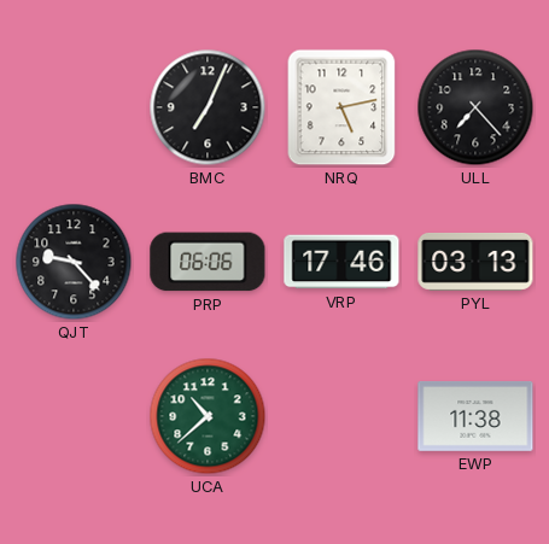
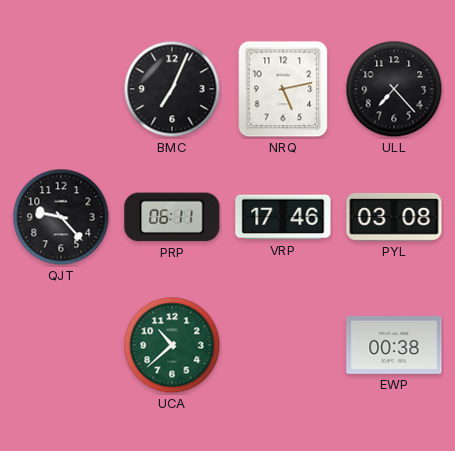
PRP: 06:06 -> 06:11
PYL: 03:13 -> 03:08
EWP: 11:38 -> 00:38
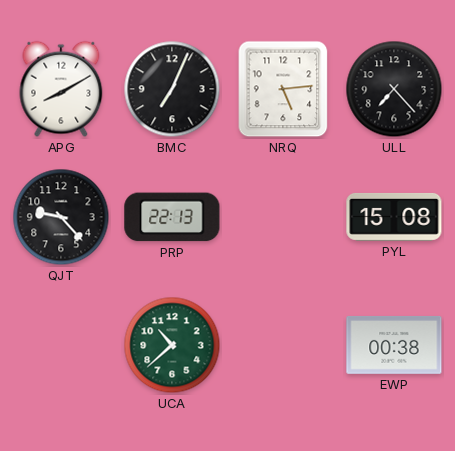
APG: none -> 8:10
NRQ: 5:13 -> 5:14
PRP: 06:11 -> 22:13
VRP: 17:46 -> none
PYL: 03:08 -> 15:08
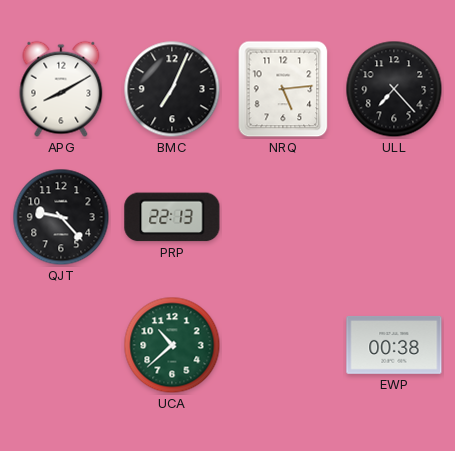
PYL: 15:08 -> none
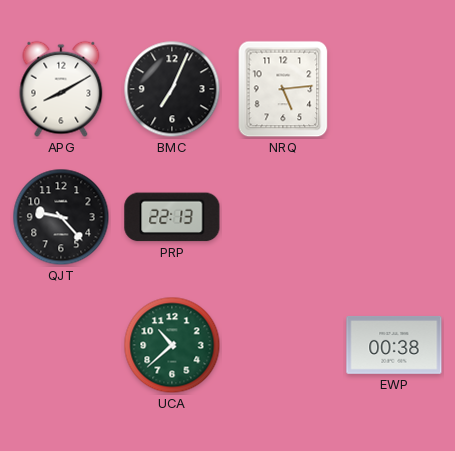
ULL: 7:23 -> none
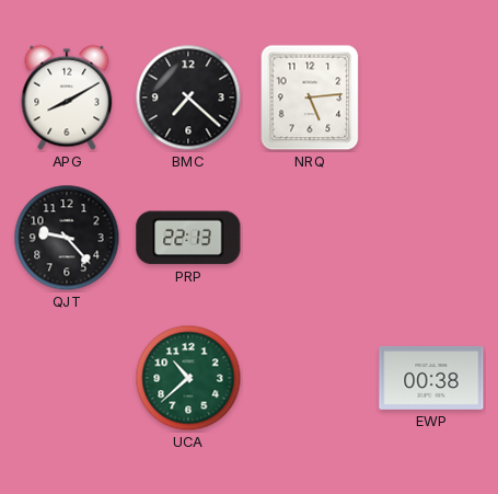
BMC: 7:04 -> 7:22
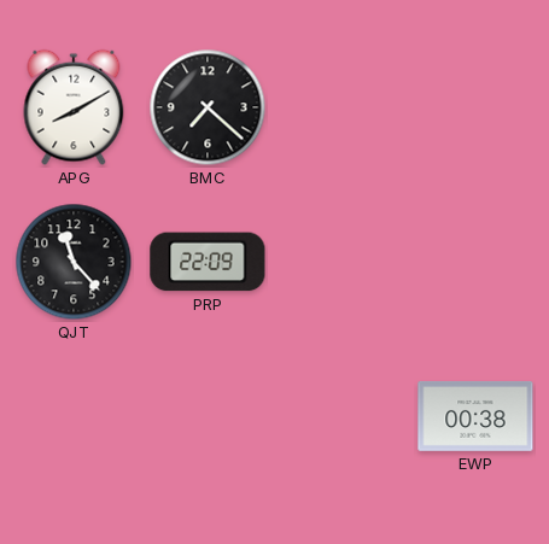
NRQ: 5:14 -> none
QJT: 9:23 -> 11:23
PRP: 22:13 -> 22:09
UCA: 10:38 -> none
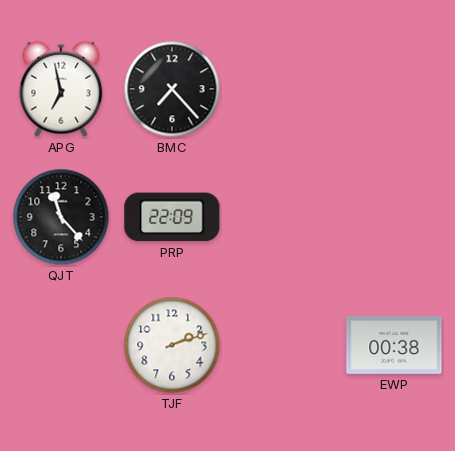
APG: 8:10 -> 6:58
BMC: 7:22 -> 7:23
TJF: none -> 2:12
